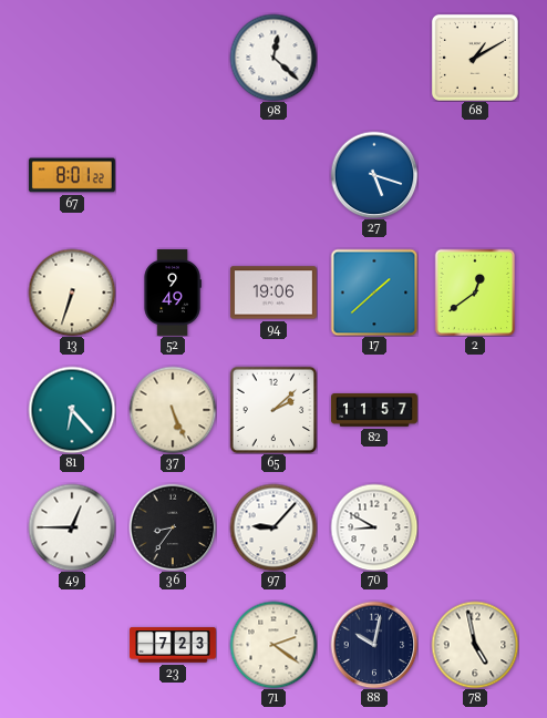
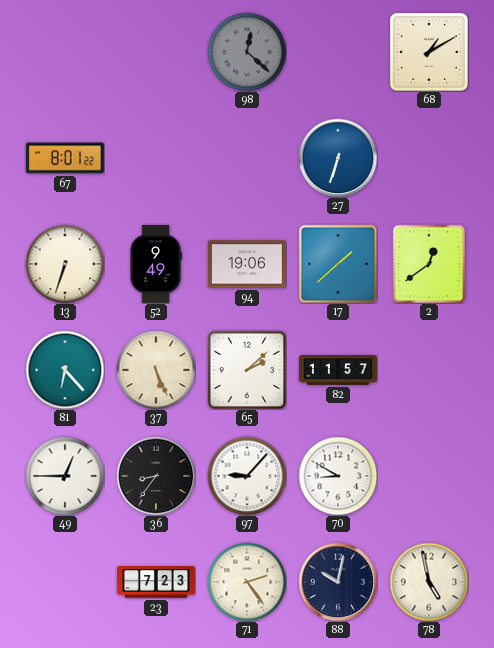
98 dial: white -> grey
27: 5:18 -> 6:33
71: 2:21 -> 2:24
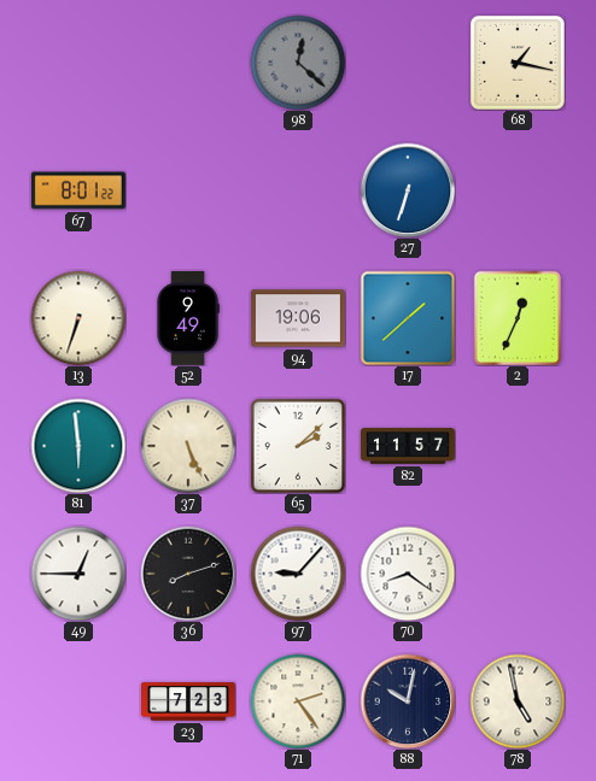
68: 1:10 -> 1:17
2: 12:39 -> 12:34
81: 6:23 -> 5:59
36: 8:36 -> 8:12
70: 8:50 -> 8:21
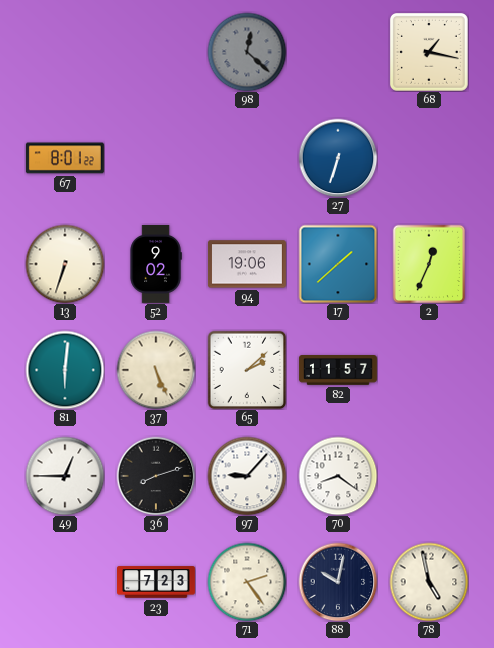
52: 9:49 -> 9:02
81: 5:59 -> 6:01
